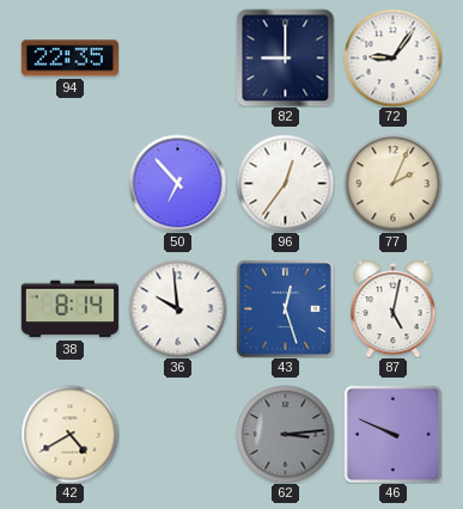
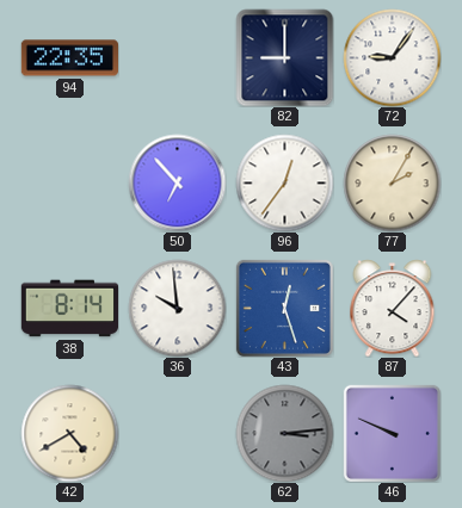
77: 2:04 -> 2:05
87: 5:02 -> 4:07
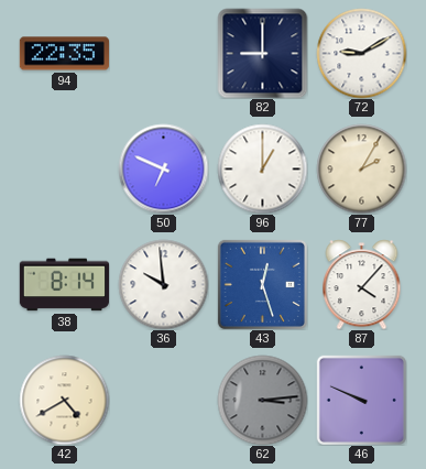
72: 9:06 -> 9:10
50: 6:53 -> 6:49
96: 12:36 -> 1:00
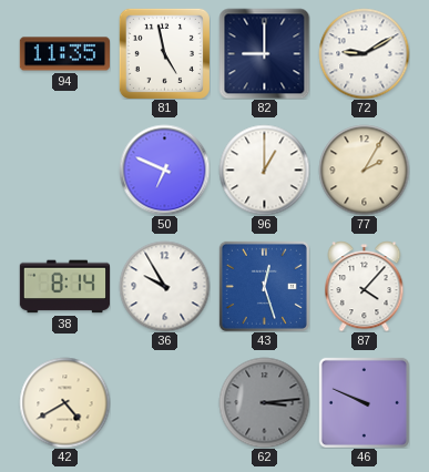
94: 22:35 -> 11:35
81: none -> 4:58
36: 9:59 -> 9:55
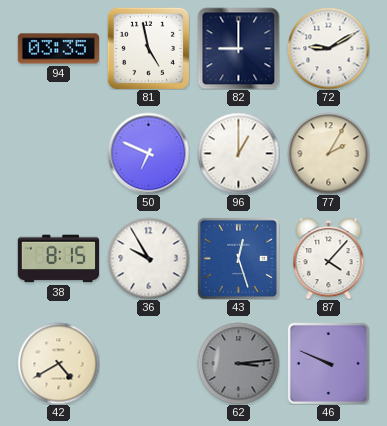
94: 11:35 -> 03:35
38: 8:14 -> 8:15
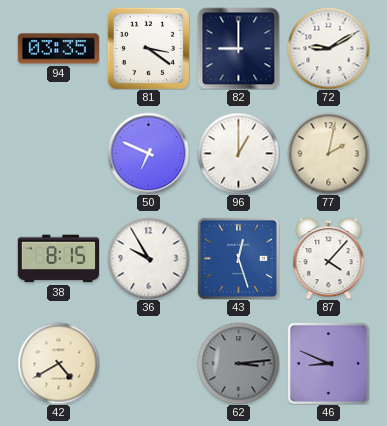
81: 4:58 -> 3:21
77: 2:05 -> 2:02
46: 9:49 -> 8:49
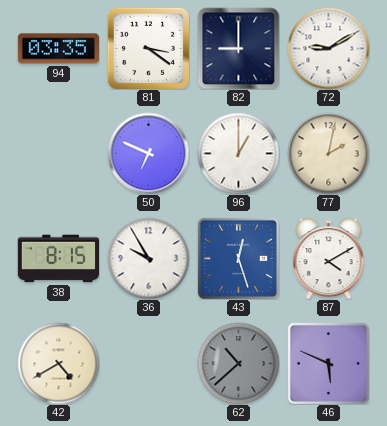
87: 4:07 -> 4:10
62: 3:14 -> 10:38
46: 8:49 -> 5:49
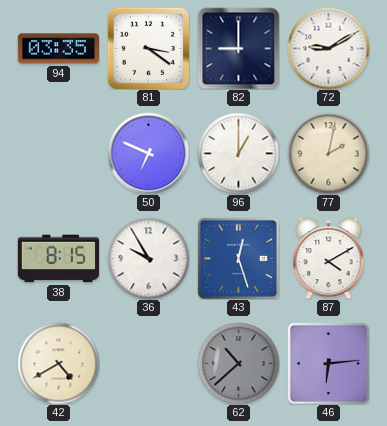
46: 5:49 -> 6:14
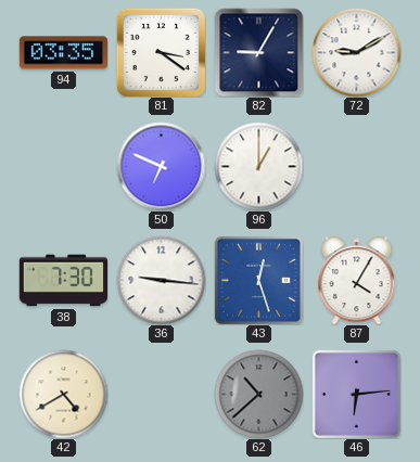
82: 9:00 -> 9:05
77: 2:02 -> none
38: 8:15 -> 7:30
36: 9:55 -> 9:16
87: 4:10 -> 4:05
